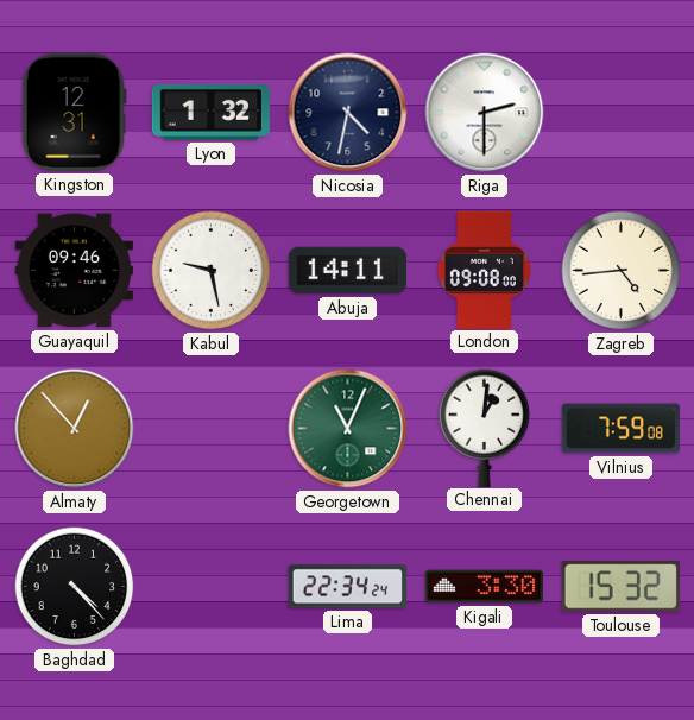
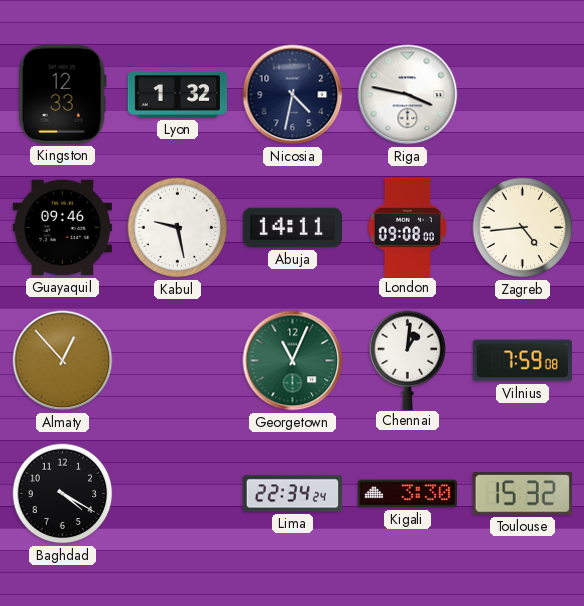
Kingston: 12:31 -> 12:33
Riga: 2:30 -> 3:47
Baghdad: 4:23 -> 4:20
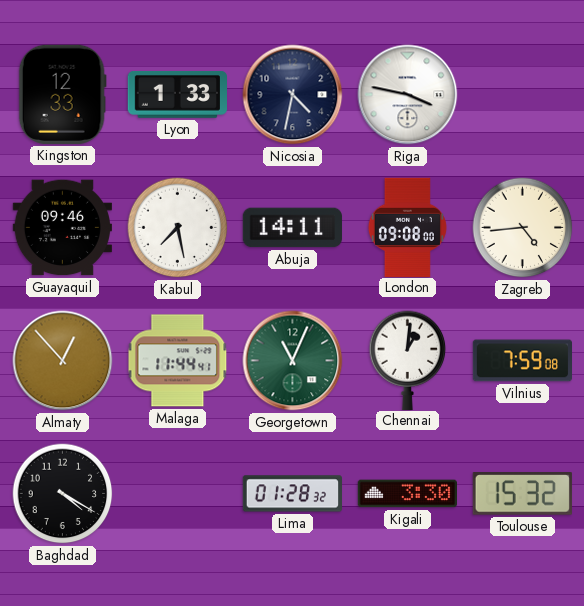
Lyon: 1:32 -> 1:33
Kabul: 9:28 -> 7:28
Malaga: none -> 11:44
Lima: 22:34 -> 01:28
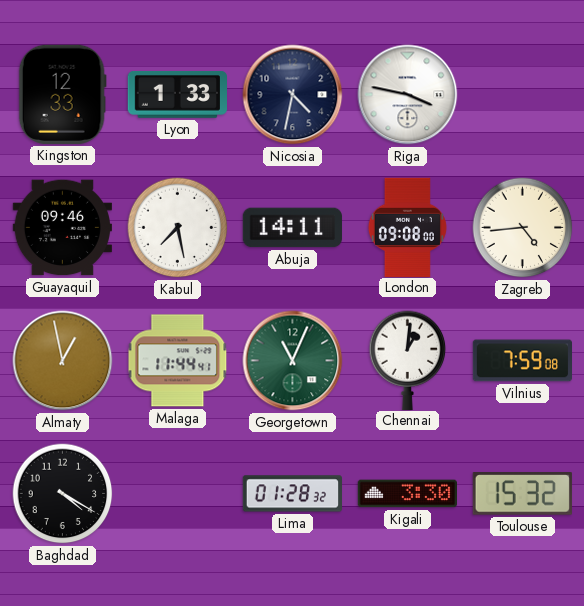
Almaty: 12:53 -> 12:58
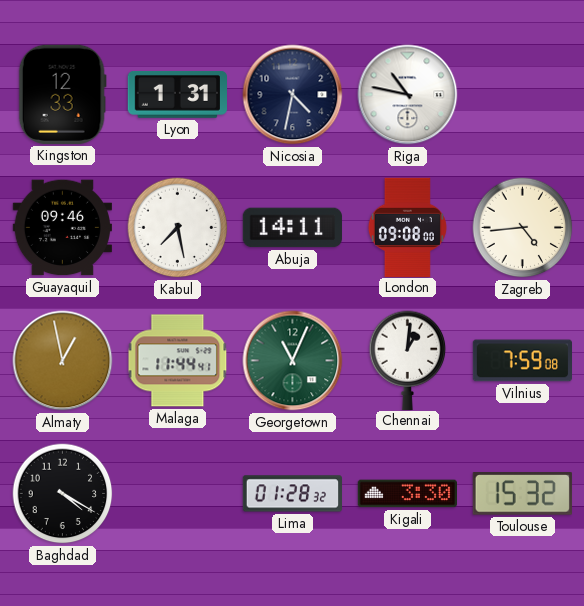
Lyon: 1:33 -> 1:31
Riga: 3:47 -> 10:47
